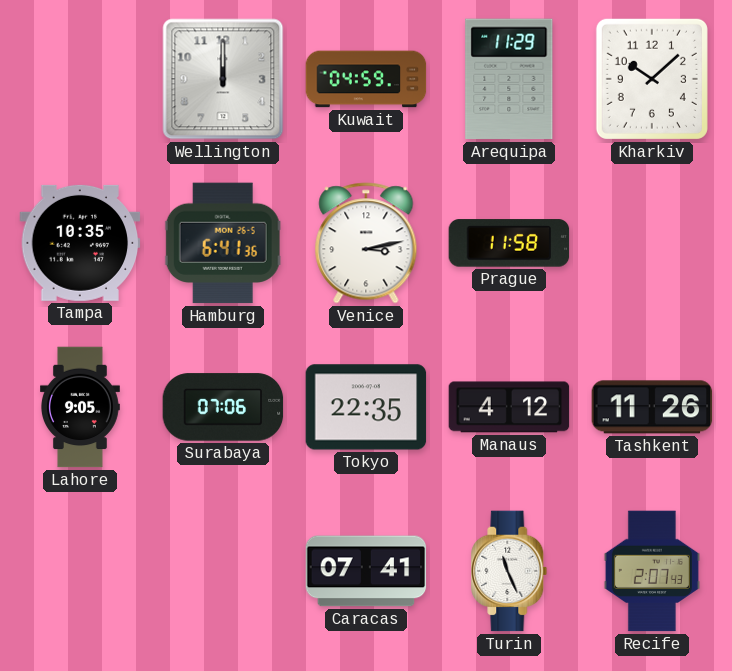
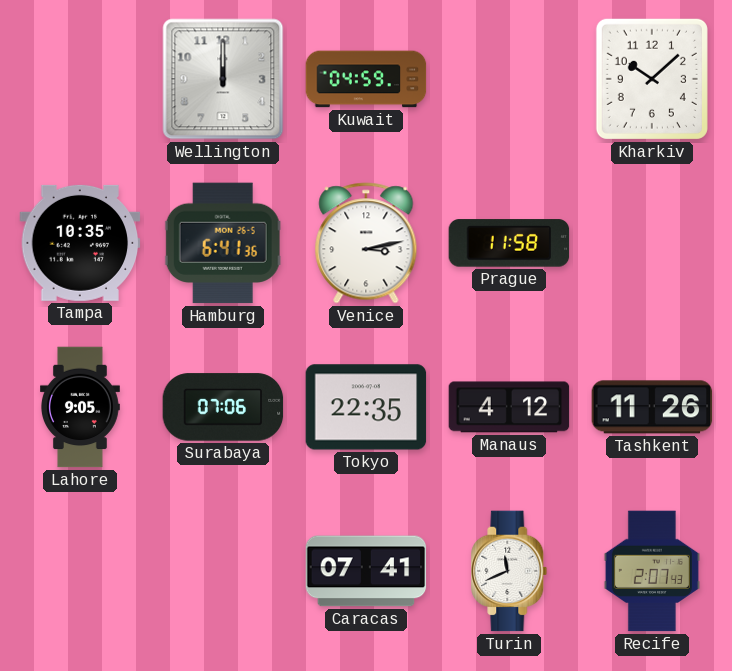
Arequipa: 11:29 -> none
Turin: 11:26 -> 11:41
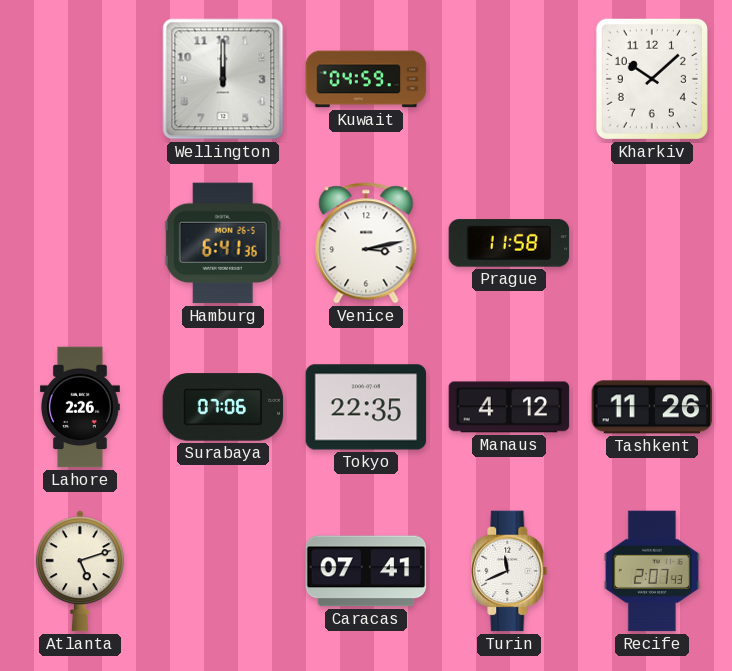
Tampa: 10:35 -> none
Lahore: 9:05 -> 2:26
Atlanta: none -> 5:12
